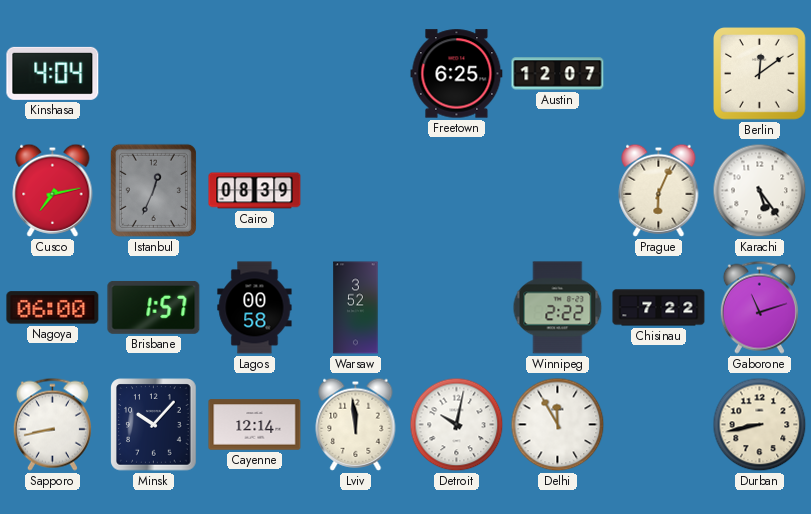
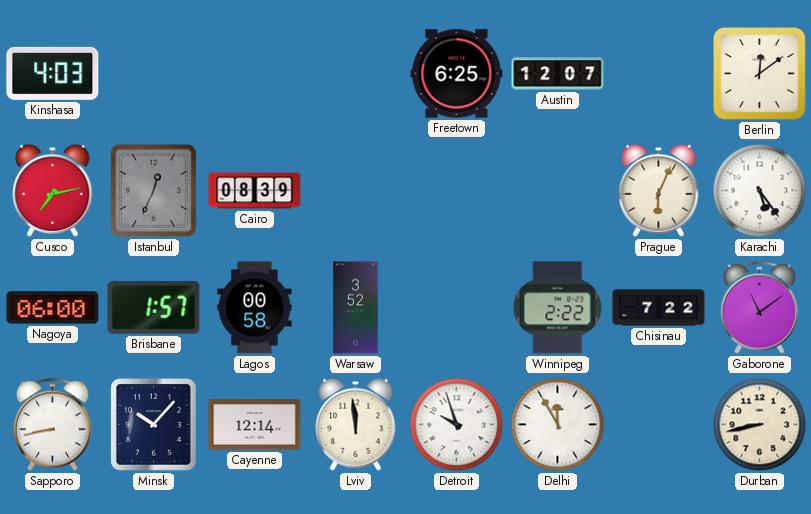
Kinshasa: 4:04 -> 4:03
Gaborone: 11:12 -> 11:09
Detroit: 10:02 -> 9:57
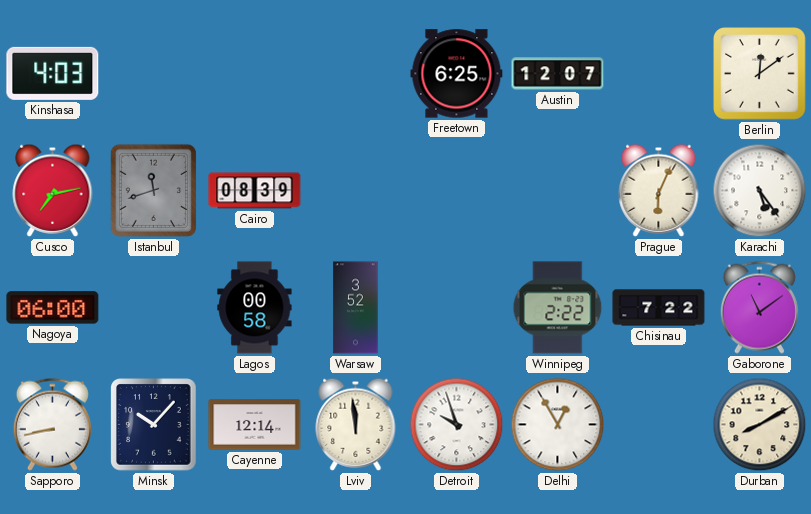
Istanbul: 12:34 -> 11:42
Brisbane: 1:57 -> none
Delhi: 11:55 -> 12:55
Durban: 8:43 -> 8:10
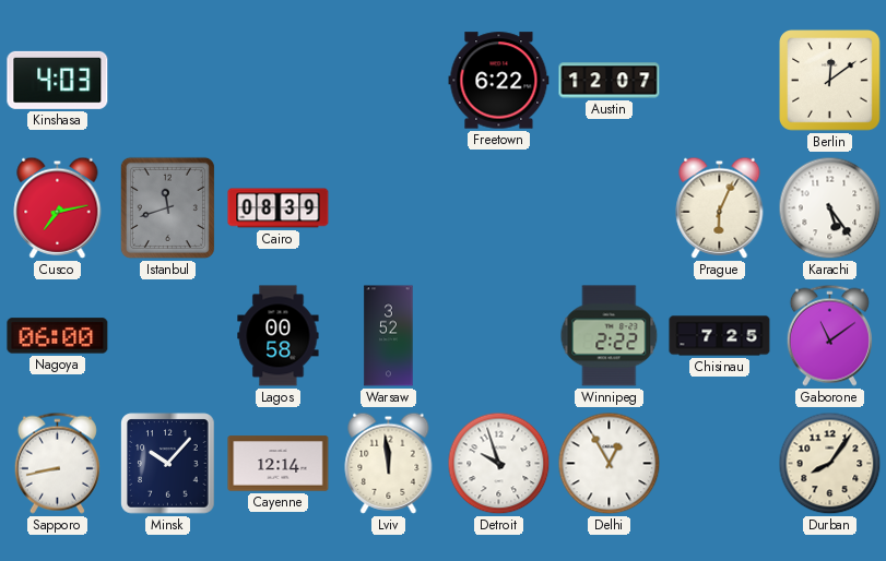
Freetown: 6:25 -> 6:22
Chisinau: 7:22 -> 7:25
Durban: 8:10 -> 8:06
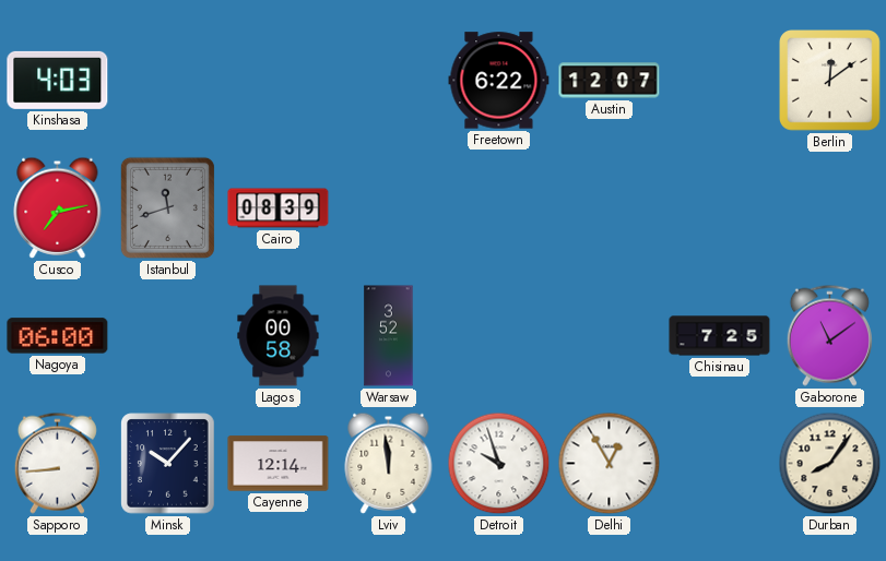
Prague: 6:04 -> none
Karachi: 5:24 -> none
Winnipeg: 2:22 -> none
Sapporo: 8:43 -> 8:44
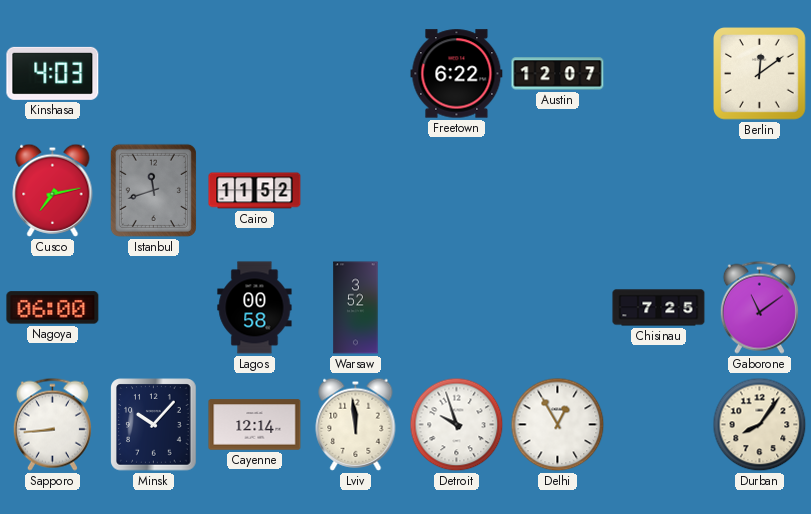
Cairo: 08:39 -> 11:52
